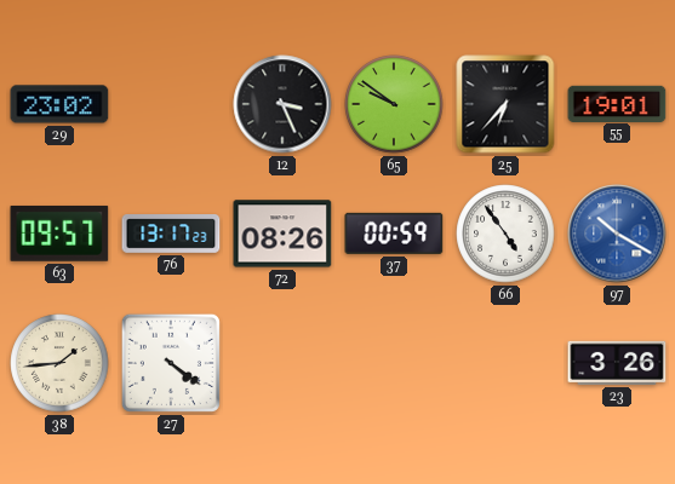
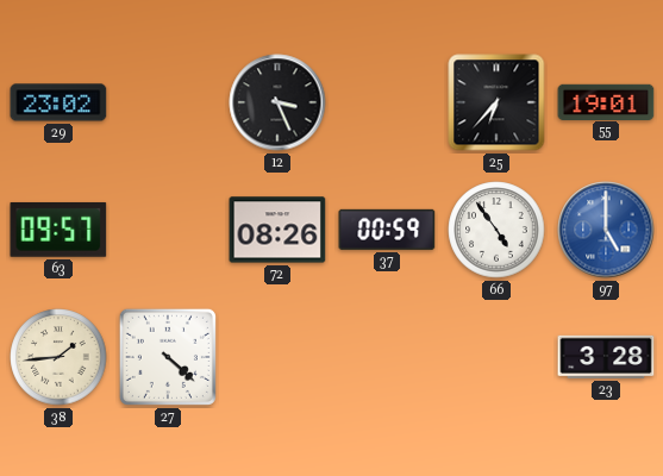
65: 9:51 -> none
76: 13:17 -> none
97: 10:20 -> 5:00
27: 4:21 -> 4:22
23: 3:26 -> 3:28
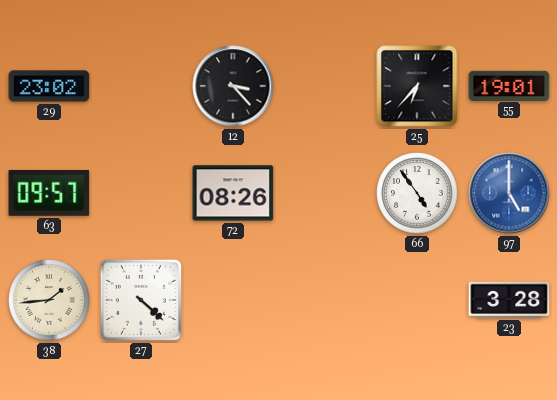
12: 3:26 -> 3:23
37: 00:59 -> none
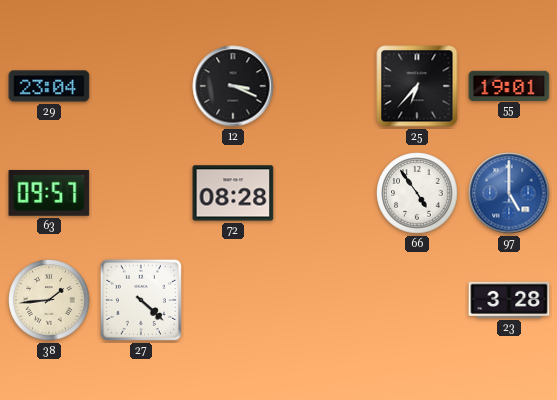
29: 23:02 -> 23:04
12: 3:23 -> 3:19
72: 08:26 -> 08:28
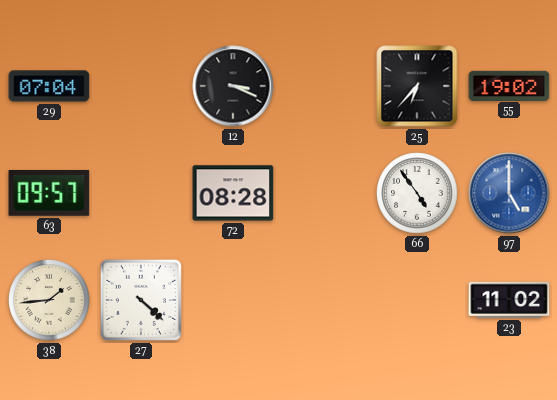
29: 23:04 -> 07:04
55: 19:01 -> 19:02
23: 3:28 -> 11:02
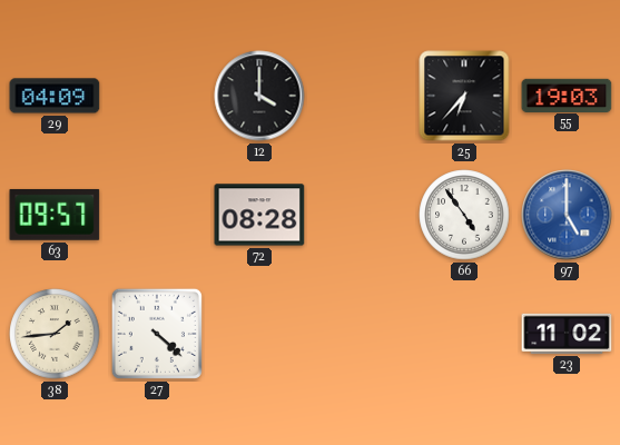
29: 07:04 -> 04:09
12: 3:19 -> 4:00
55: 19:02 -> 19:03
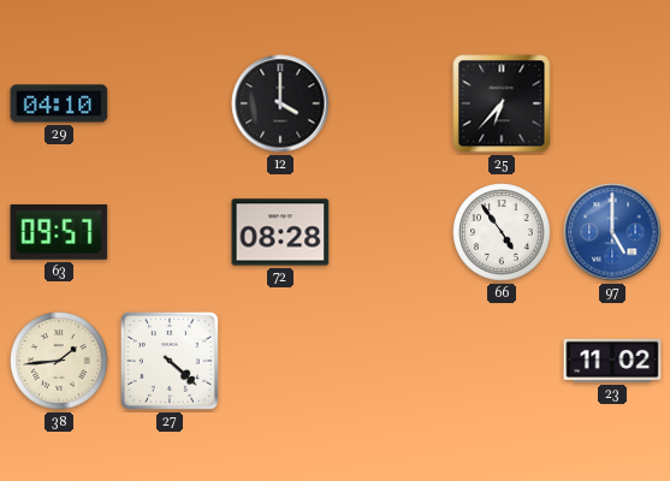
29: 04:09 -> 04:10
55: 19:03 -> none
